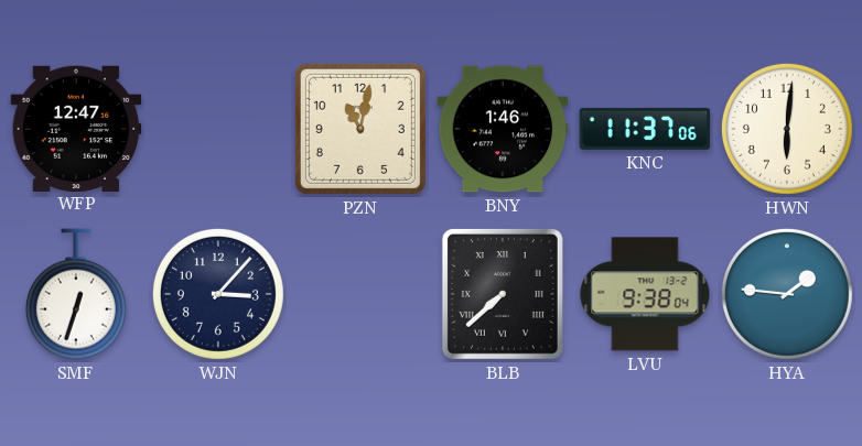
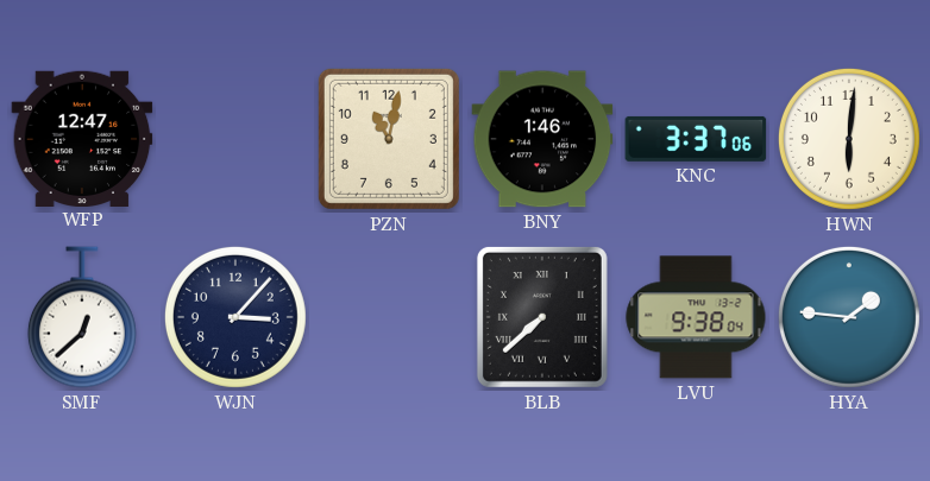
KNC: 11:37 -> 3:37
SMF: 12:33 -> 12:38
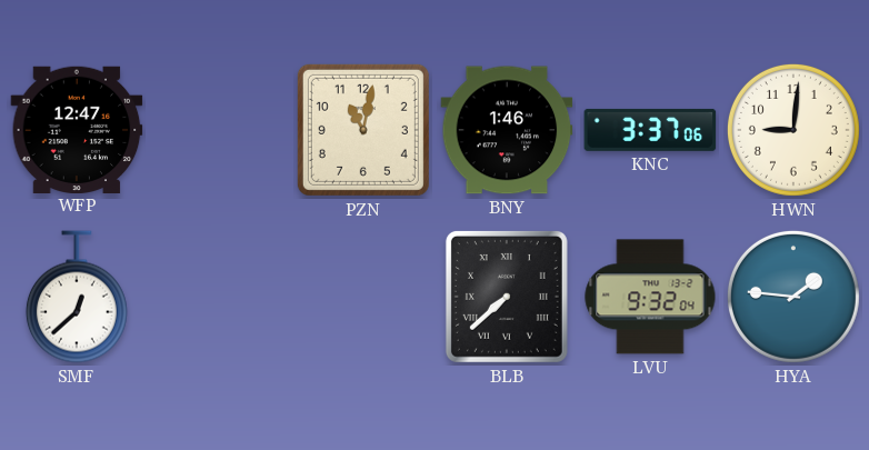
HWN: 6:01 -> 9:01
WJN: 3:07 -> none
LVU: 9:38 -> 9:32
